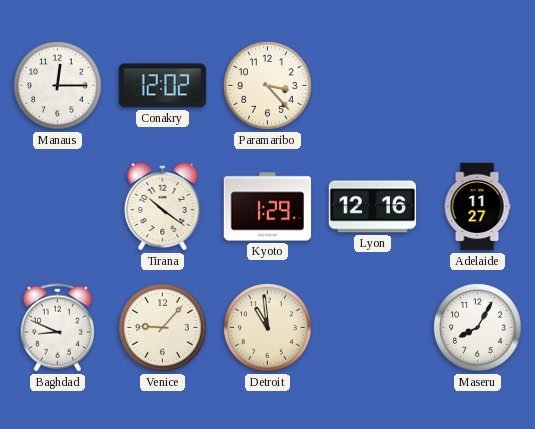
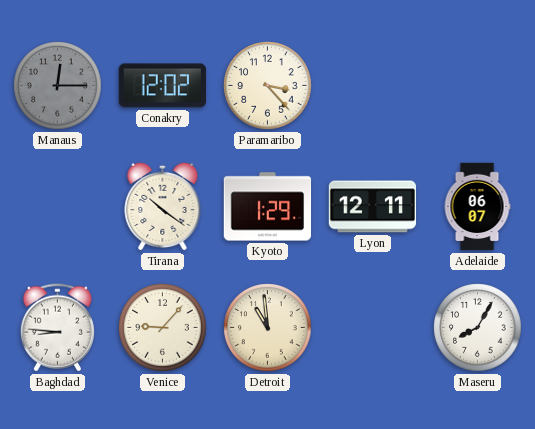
Manaus dial: white -> grey
Lyon: 12:16 -> 12:11
Adelaide: 11:27 -> 06:07
Baghdad: 8:49 -> 8:46
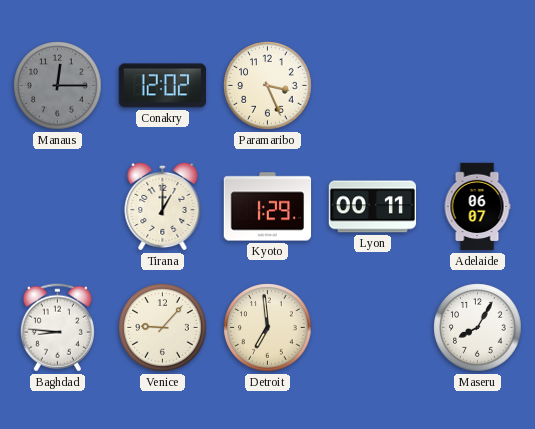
Paramaribo: 3:23 -> 3:26
Tirana: 10:21 -> 1:00
Lyon: 12:11 -> 00:11
Detroit: 10:59 -> 6:59
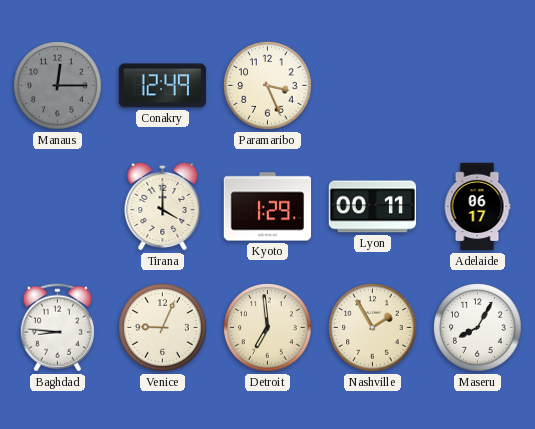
Conakry: 12:02 -> 12:49
Tirana: 1:00 -> 4:00
Adelaide: 06:07 -> 06:17
Venice: 9:07 -> 9:04
Nashville: none -> 1:55
